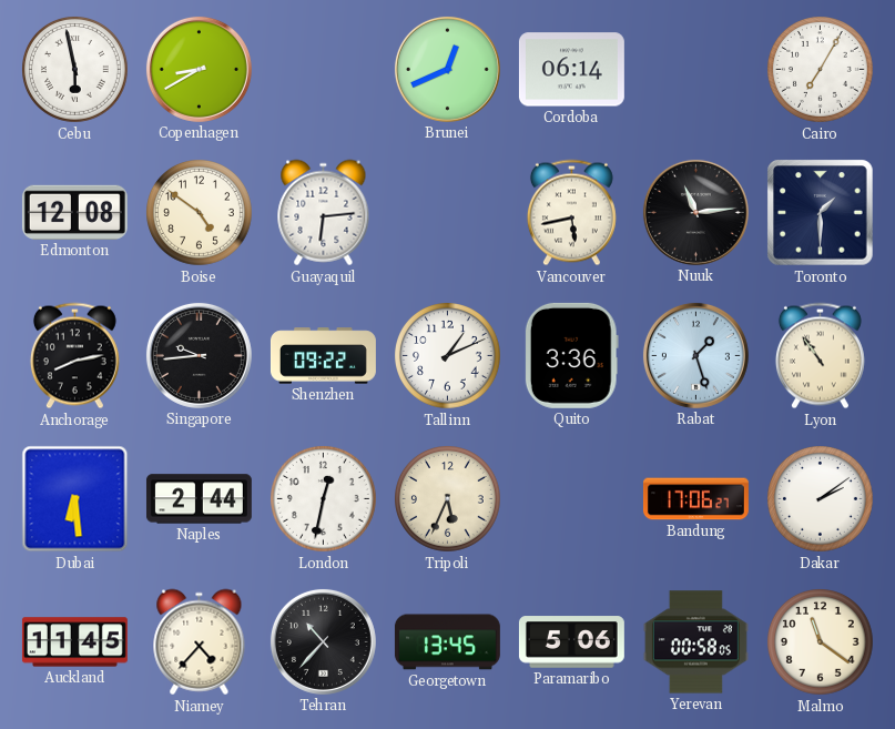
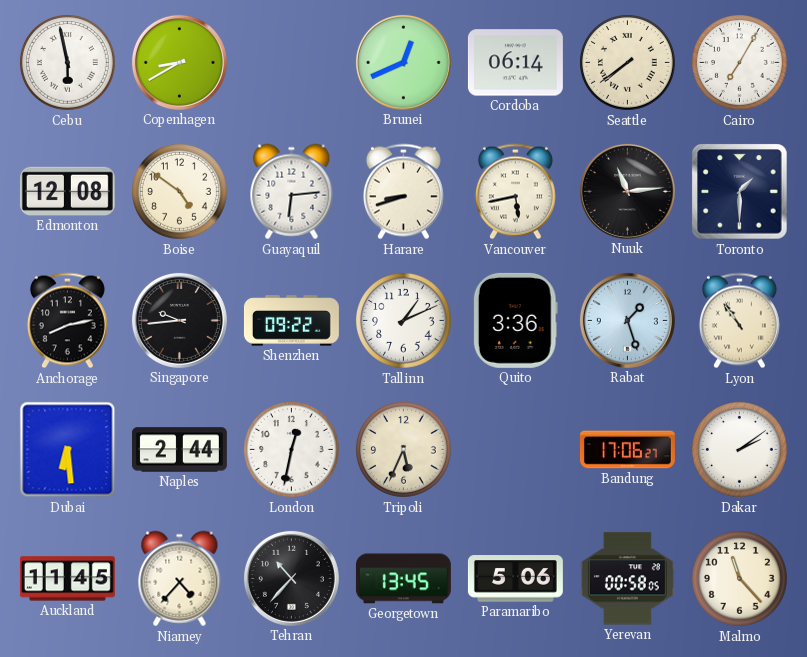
Seattle: none -> 7:39
Harare: none -> 8:42
Malmo: 11:21 -> 11:23
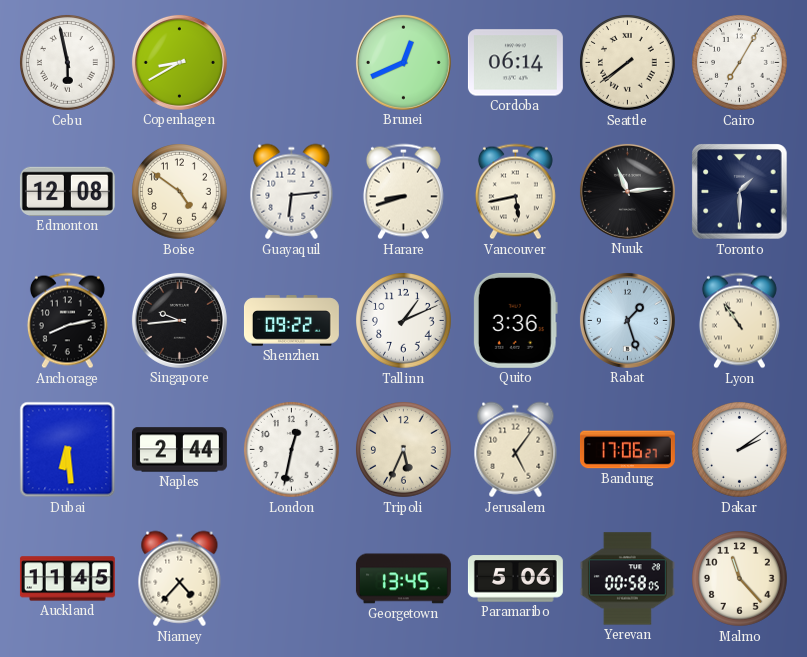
Jerusalem: none -> 5:06
Tehran: 10:37 -> none
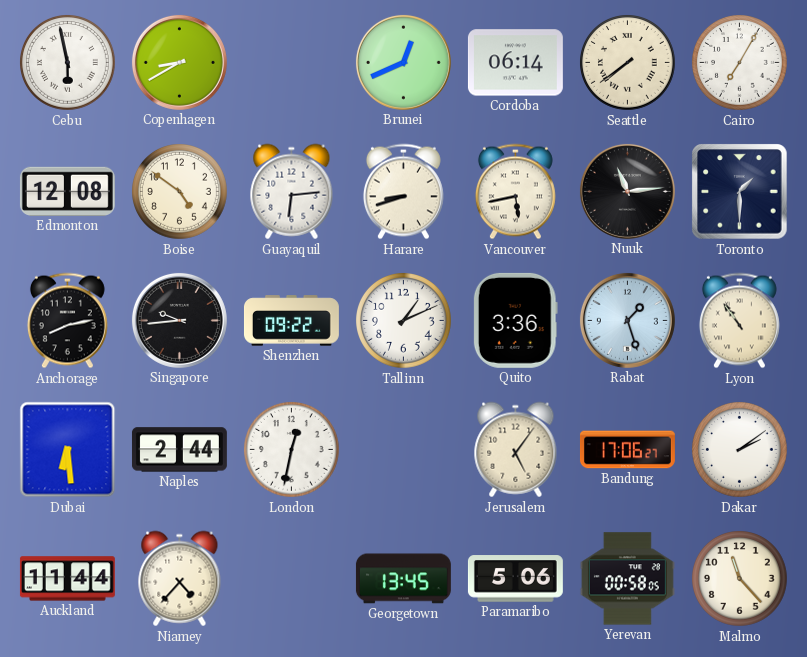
Tripoli: 5:34 -> none
Auckland: 11:45 -> 11:44
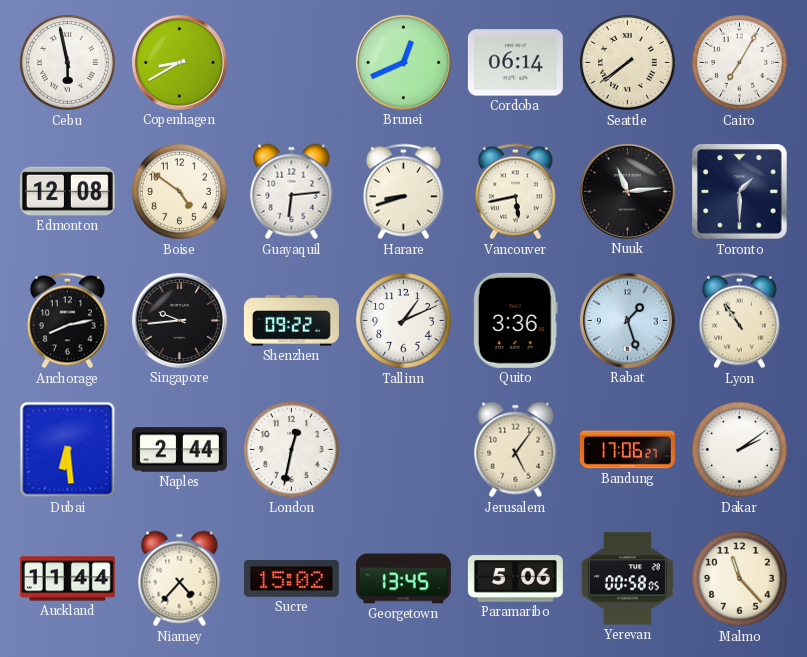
Sucre: none -> 15:02
